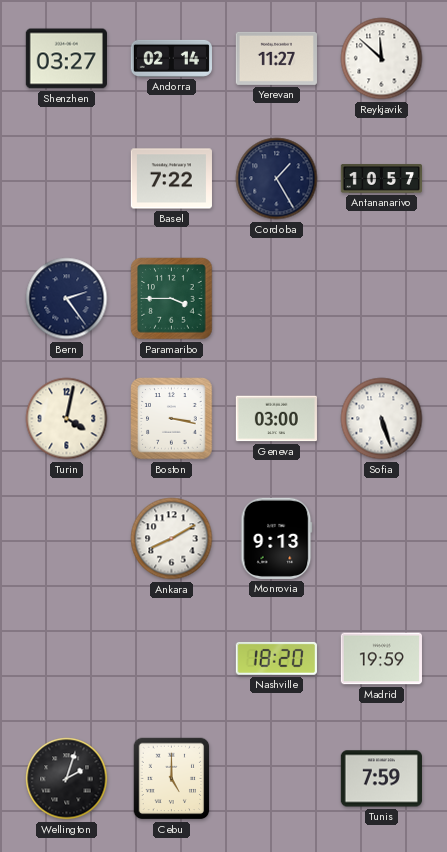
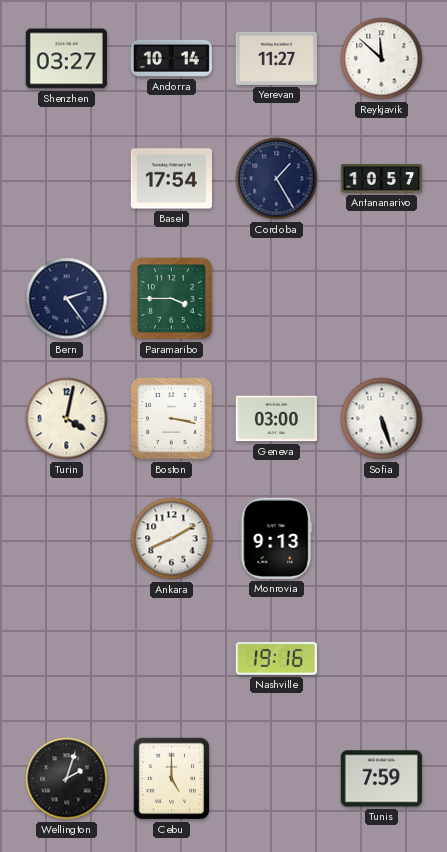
Andorra: 02:14 -> 10:14
Basel: 7:22 -> 17:54
Nashville: 18:20 -> 19:16
Madrid: 19:59 -> none
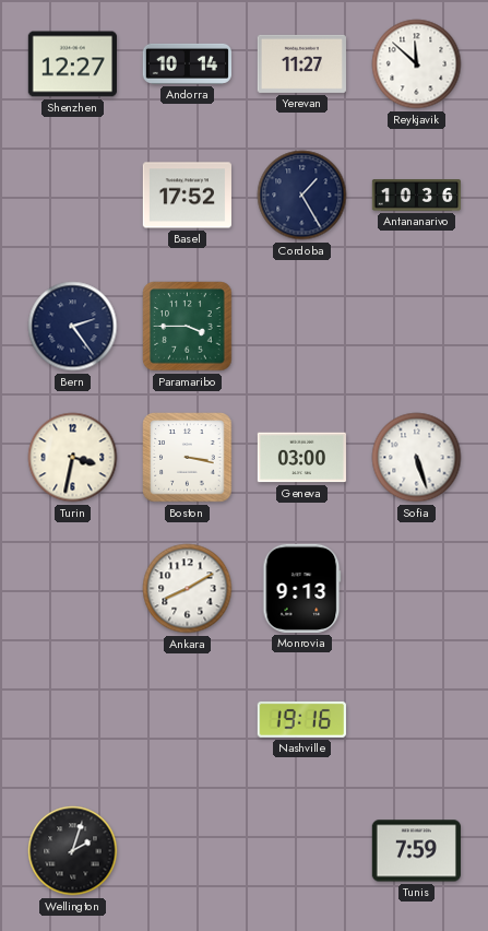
Shenzhen: 03:27 -> 12:27
Basel: 17:54 -> 17:52
Antananarivo: 10:57 -> 10:36
Turin: 4:02 -> 3:32
Cebu: 5:00 -> none
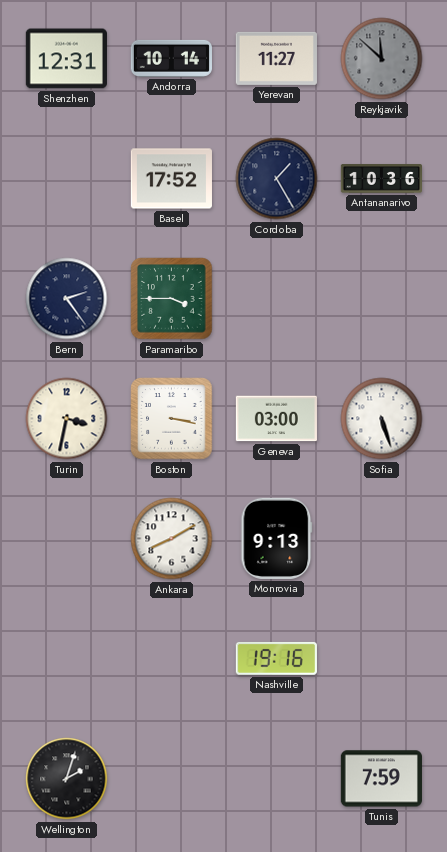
Shenzhen: 12:27 -> 12:31
Reykjavik dial: white -> grey
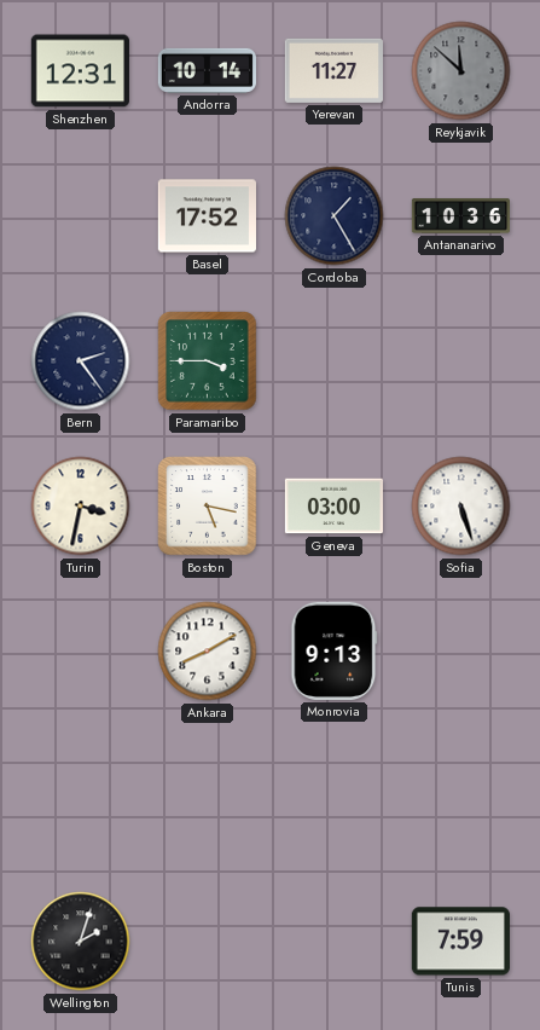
Boston: 3:17 -> 5:17
Nashville: 19:16 -> none
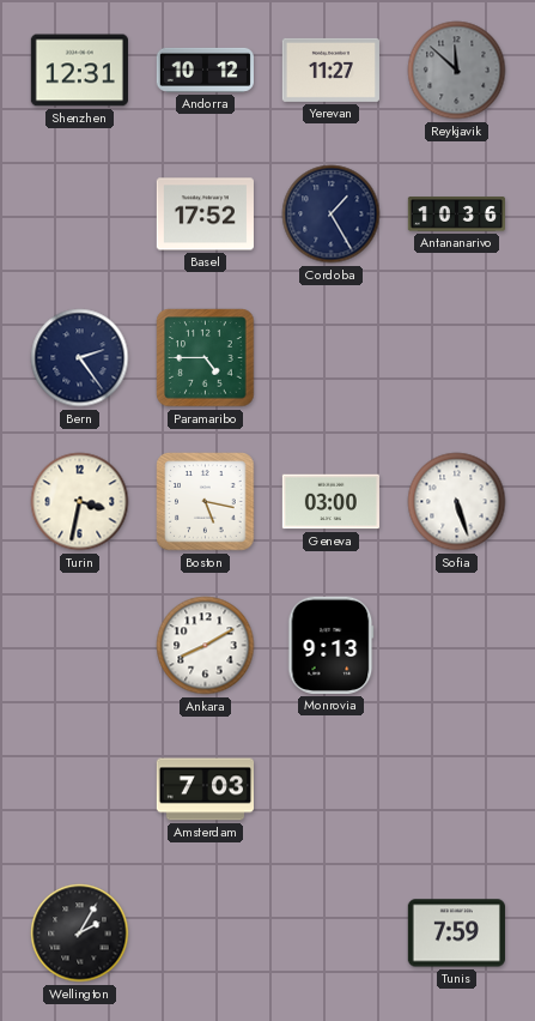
Andorra: 10:14 -> 10:12
Paramaribo: 3:45 -> 4:45
Amsterdam: none -> 7:03
Wellington: 2:03 -> 2:05
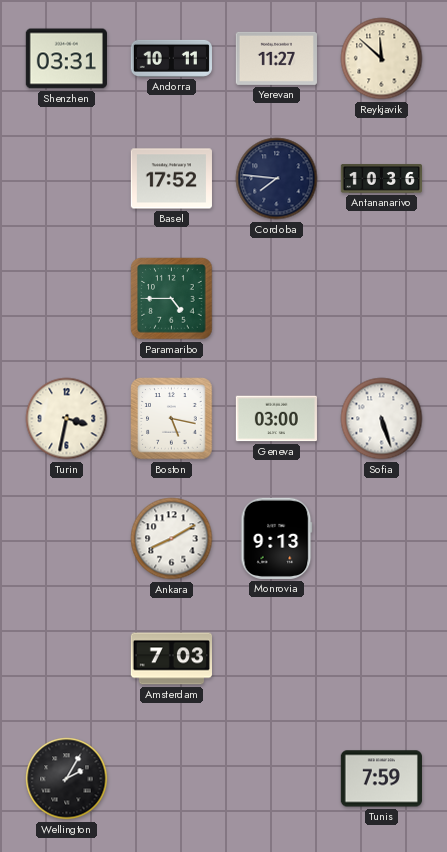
Shenzhen: 12:31 -> 03:31
Andorra: 10:12 -> 10:11
Reykjavik dial: grey -> cream
Cordoba: 1:25 -> 7:46
Bern: 2:24 -> none
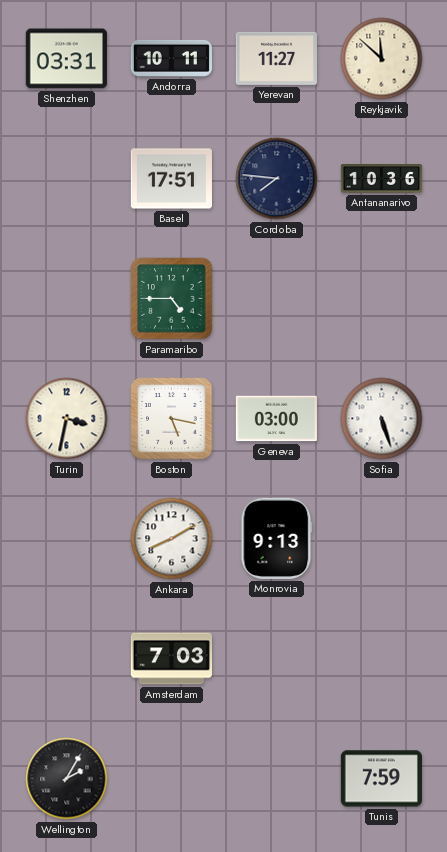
Basel: 17:52 -> 17:51
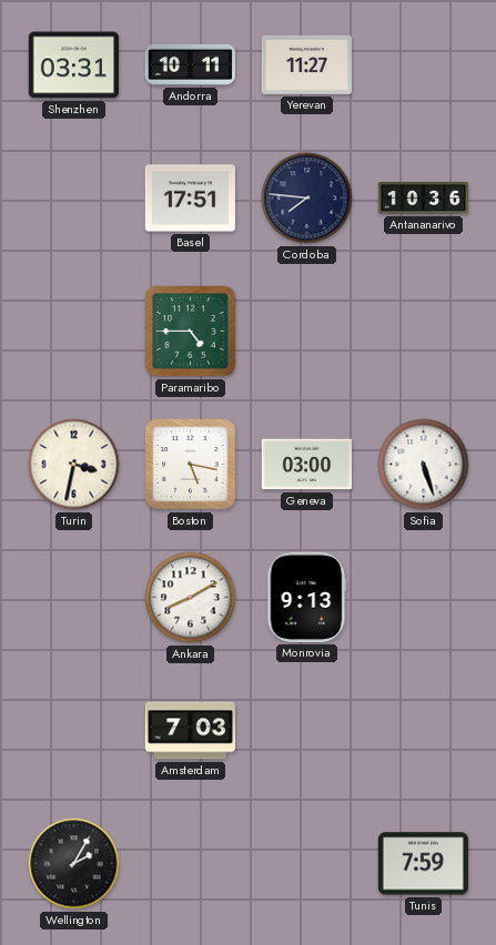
Reykjavik: 11:52 -> none
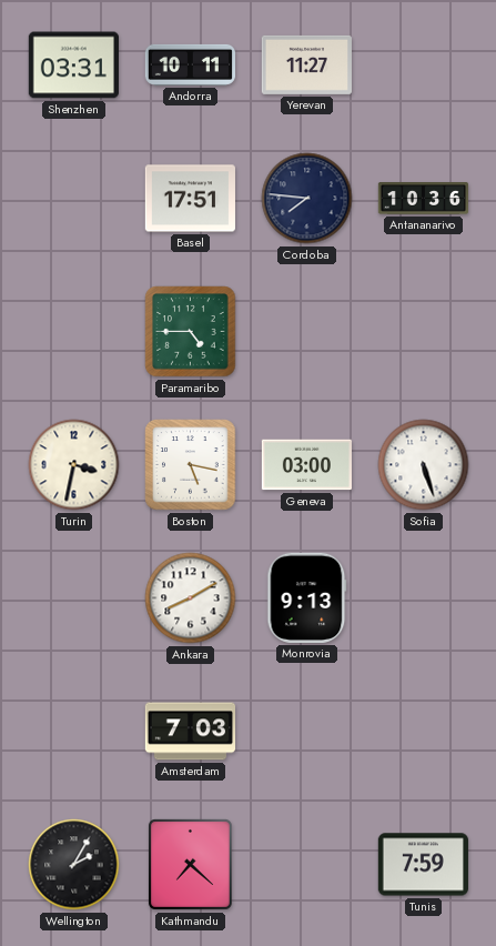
Kathmandu: none -> 7:22
